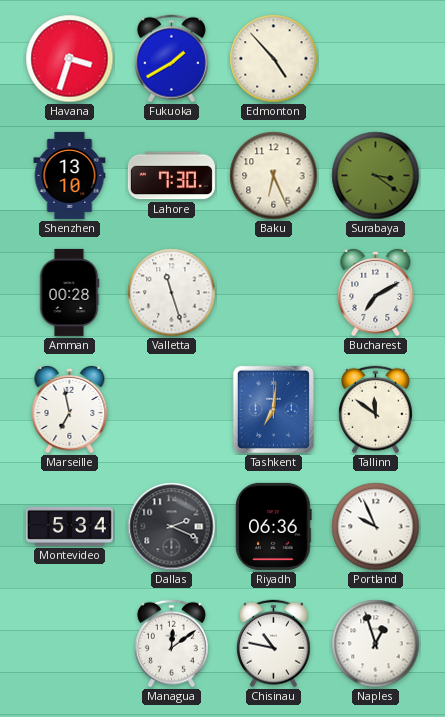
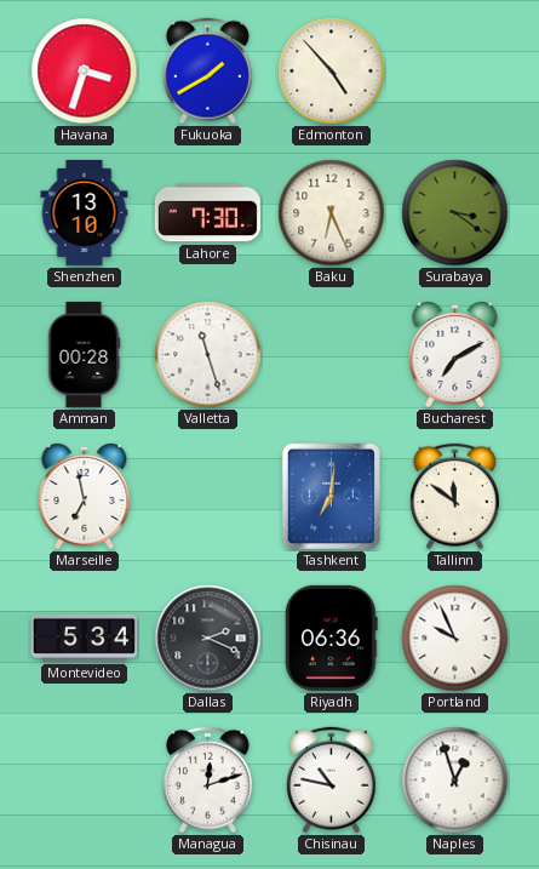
Managua: 12:09 -> 12:12
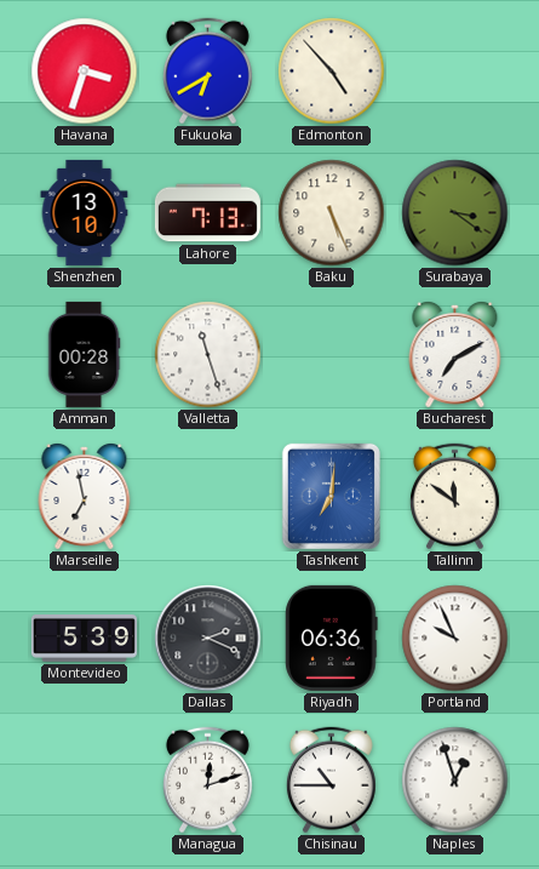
Fukuoka: 1:40 -> 6:40
Lahore: 7:30 -> 7:13
Baku: 6:26 -> 5:26
Montevideo: 5:34 -> 5:39
Chisinau: 10:47 -> 10:45
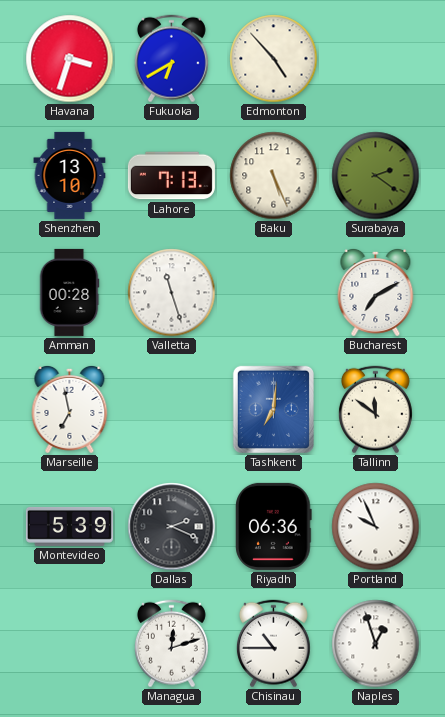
Surabaya: 3:21 -> 2:21
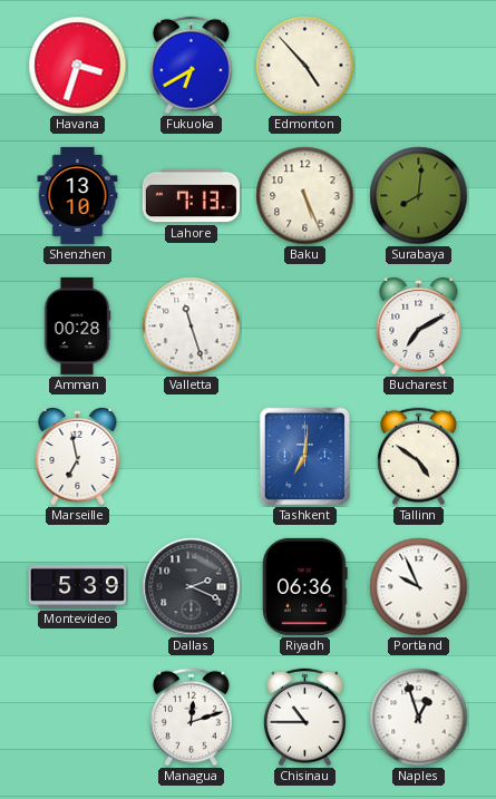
Surabaya: 2:21 -> 8:01
Tallinn: 11:51 -> 4:51
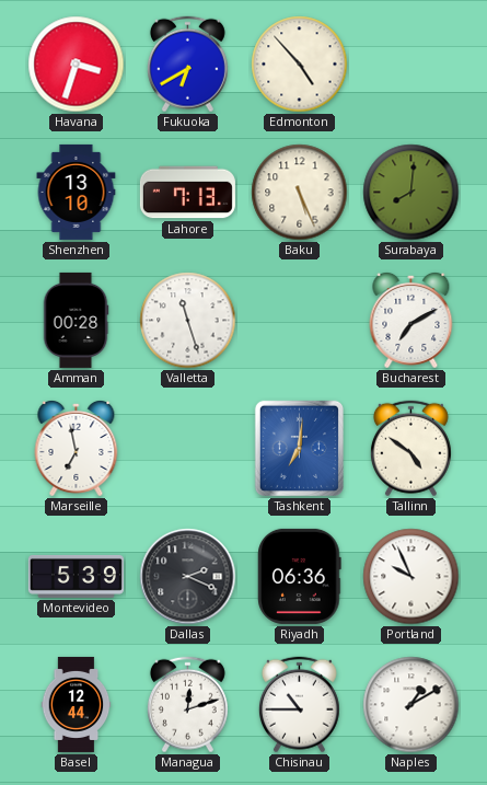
Basel: none -> 12:44
Naples: 12:57 -> 1:10
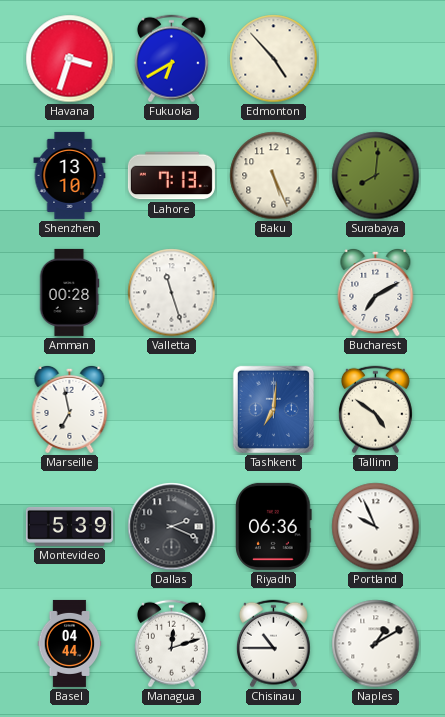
Basel: 12:44 -> 04:44
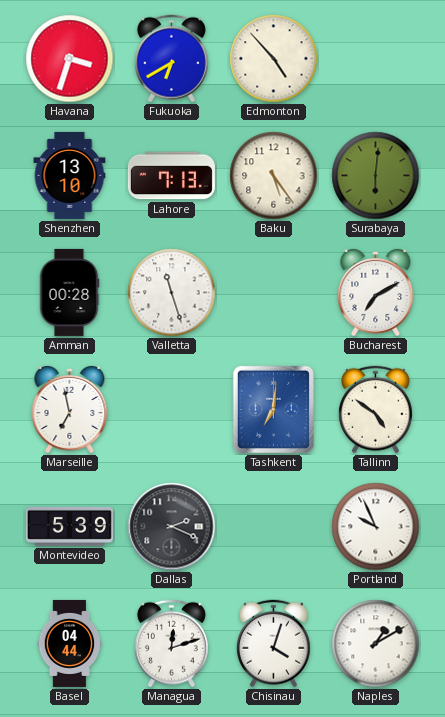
Baku: 5:26 -> 5:24
Surabaya: 8:01 -> 6:01
Riyadh: 06:36 -> none
Chisinau: 10:45 -> 4:03
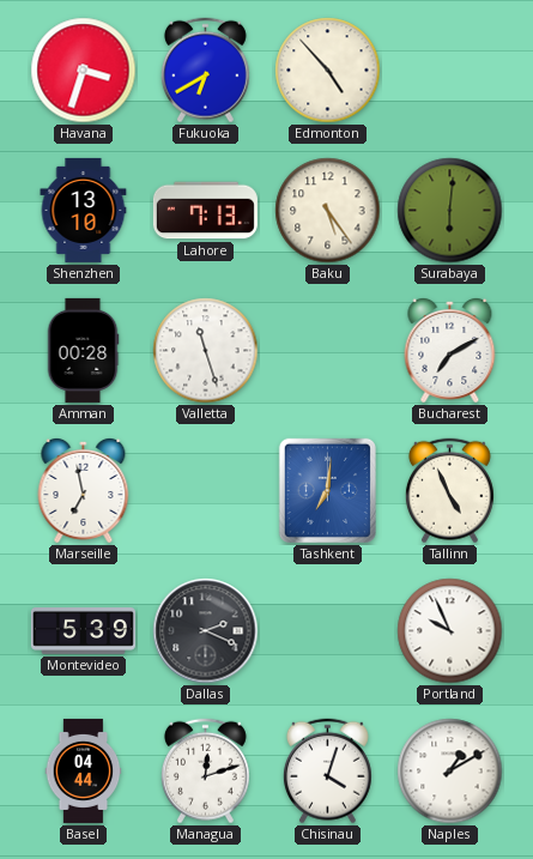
Tallinn: 4:51 -> 4:56
